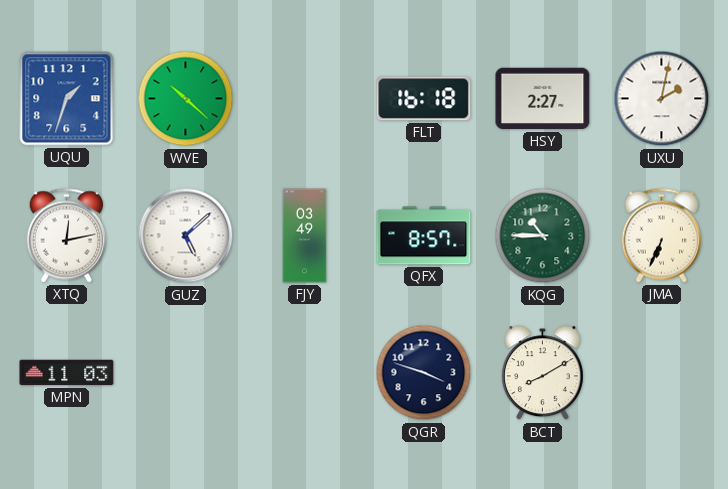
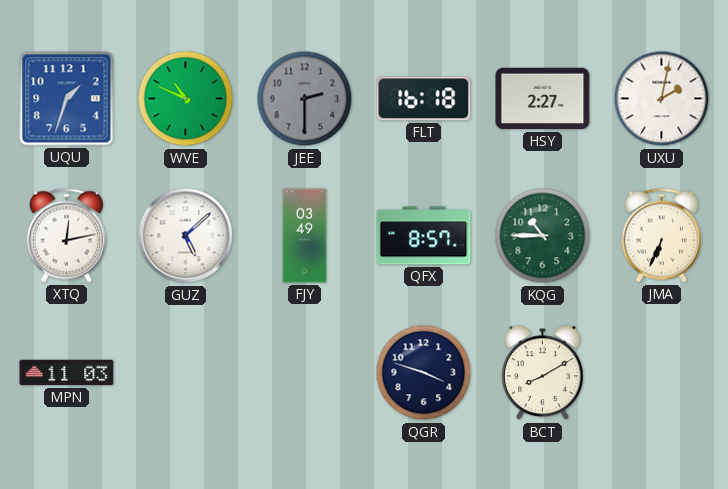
WVE: 10:22 -> 10:49
JEE: none -> 2:30
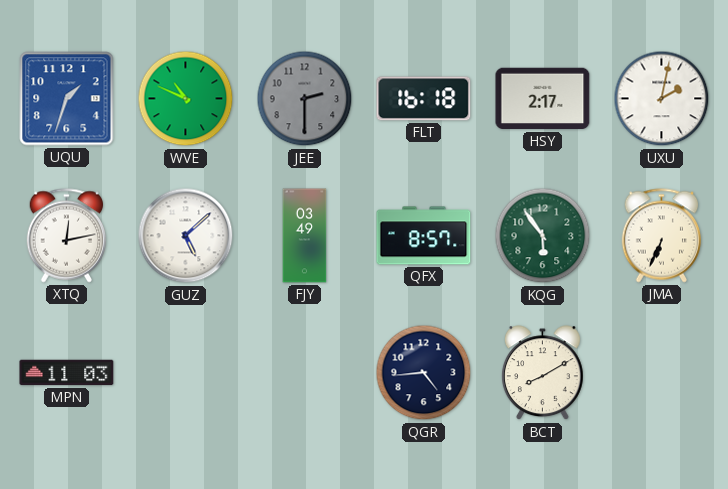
HSY: 2:27 -> 2:17
KQG: 10:45 -> 5:54
QGR: 3:48 -> 4:44
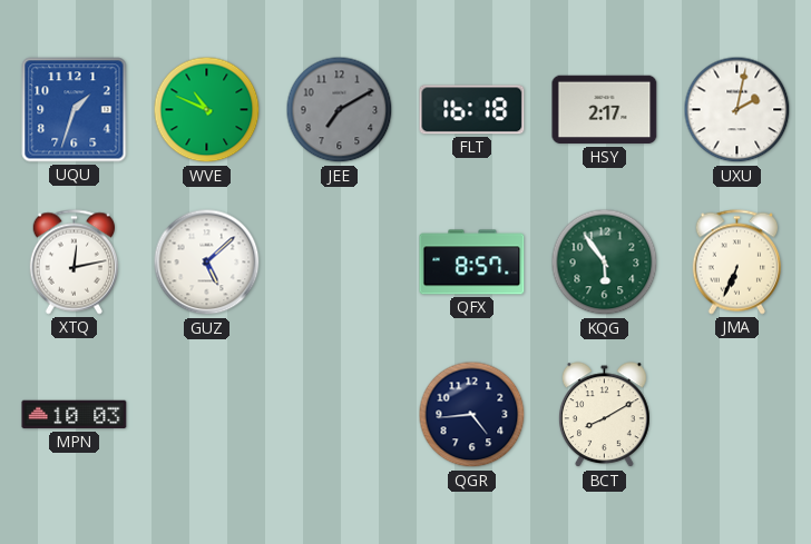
JEE: 2:30 -> 7:10
FJY: 03:49 -> none
MPN: 11:03 -> 10:03
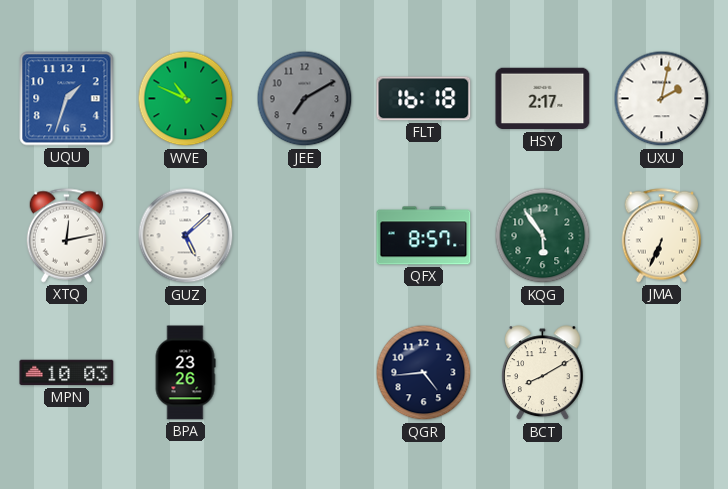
BPA: none -> 23:26
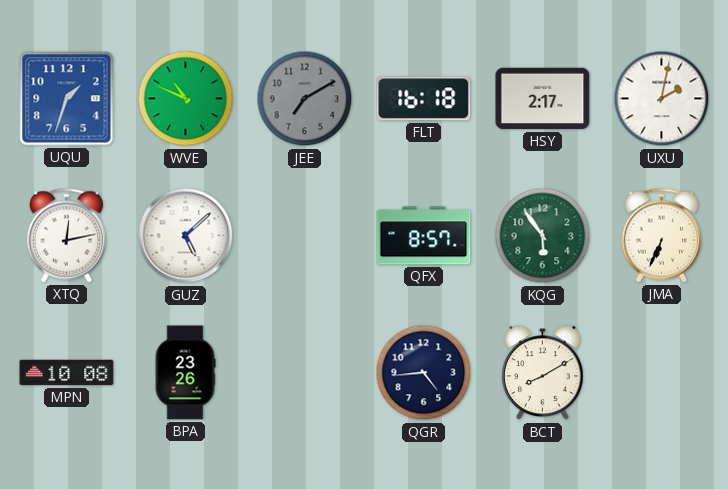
MPN: 10:03 -> 10:08
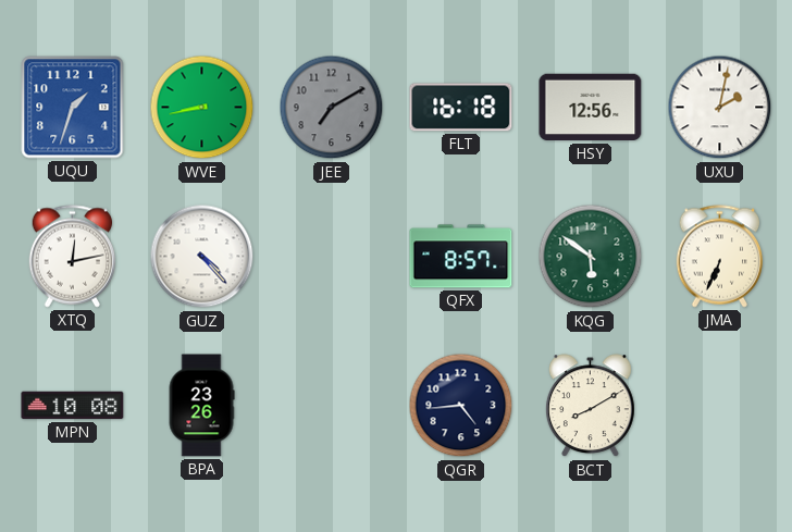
WVE: 10:49 -> 8:43
HSY: 2:17 -> 12:56
GUZ: 5:08 -> 4:23
KQG: 5:54 -> 5:51
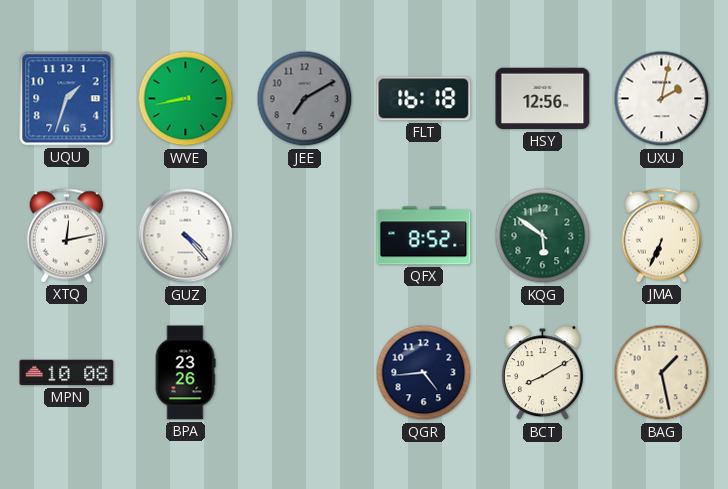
QFX: 8:57 -> 8:52
BAG: none -> 1:28
